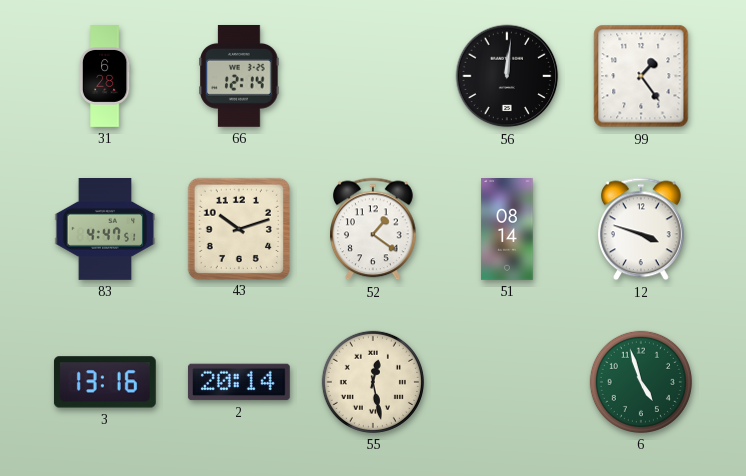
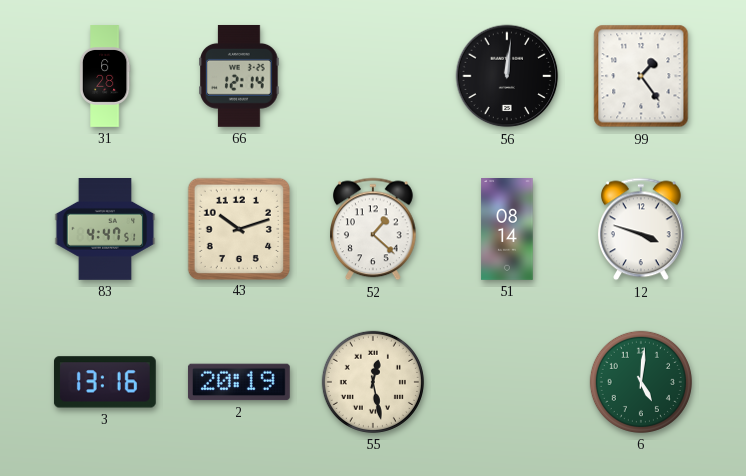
52: 1:21 -> 1:22
2: 20:14 -> 20:19
6: 4:57 -> 5:01
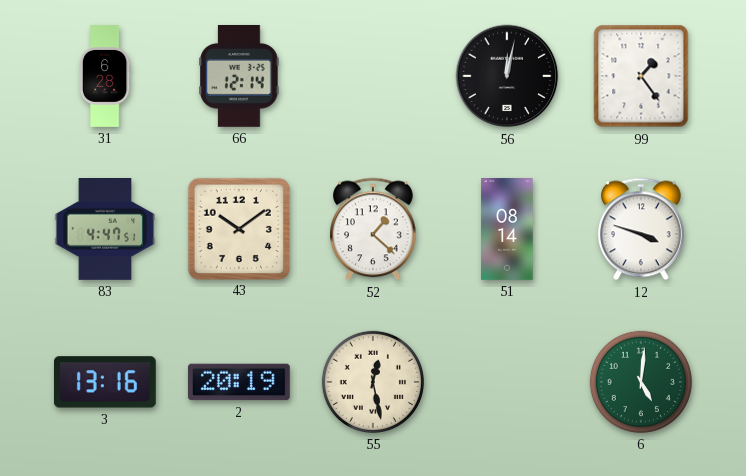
56: 12:01 -> 12:02
43: 10:12 -> 10:09
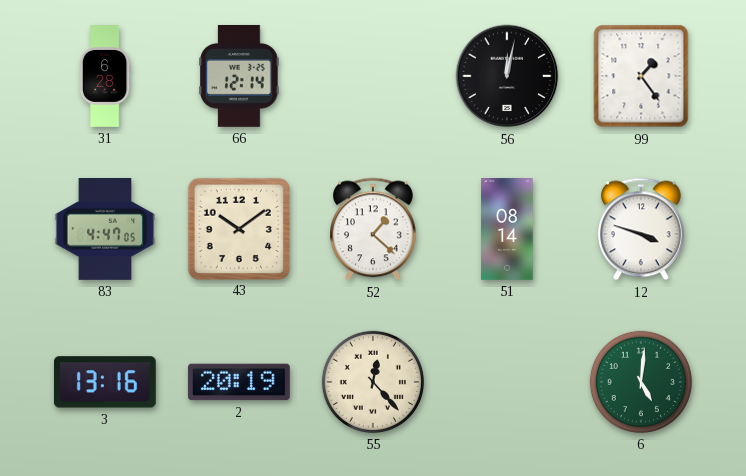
83: 4:47:51 -> 4:47:05
55: 12:28 -> 12:23
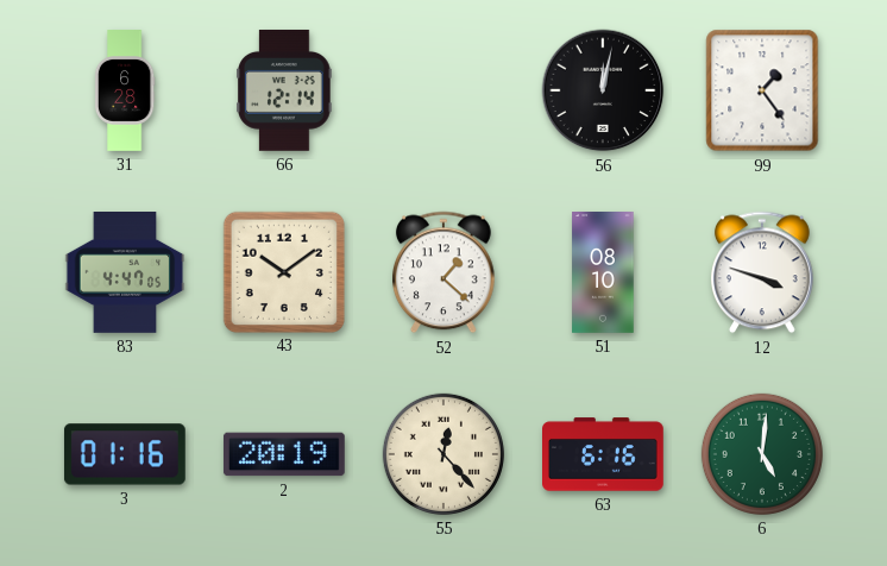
51: 08:14 -> 08:10
3: 13:16 -> 01:16
63: none -> 6:16
